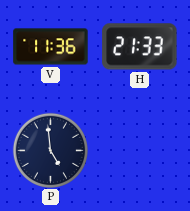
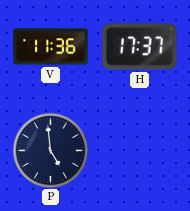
H: 21:33 -> 17:37
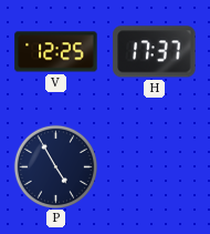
V: 11:36 -> 12:25
P: 4:59 -> 4:55
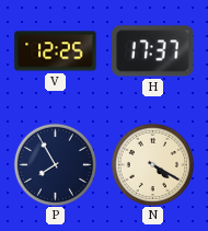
P: 4:55 -> 7:55
N: none -> 4:20
